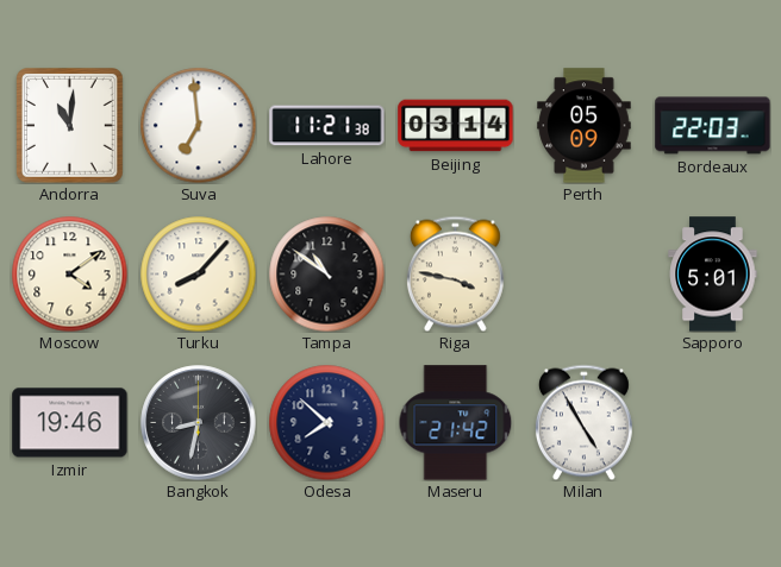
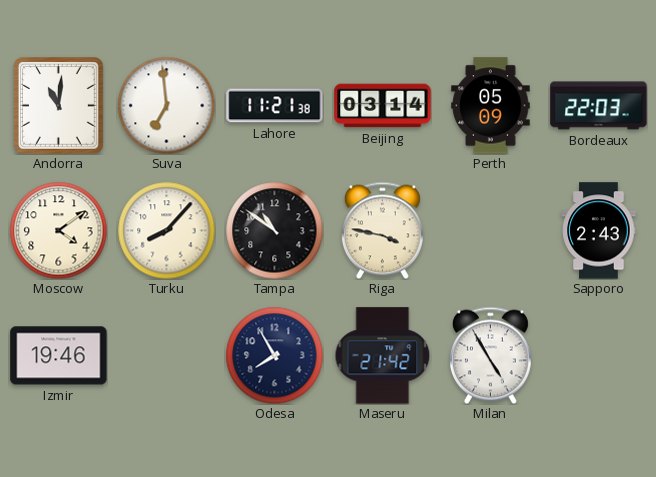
Sapporo: 5:01 -> 2:43
Bangkok: 8:32 -> none
Odesa: 7:52 -> 7:55
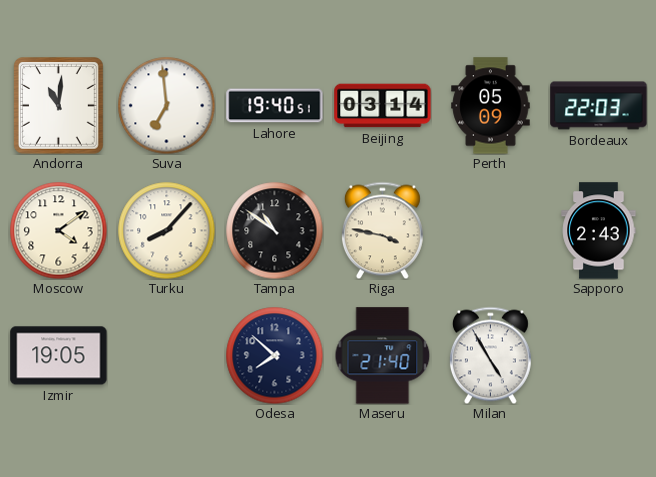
Lahore: 11:21 -> 19:40
Izmir: 19:46 -> 19:05
Odesa: 7:55 -> 7:52
Maseru: 21:42 -> 21:40
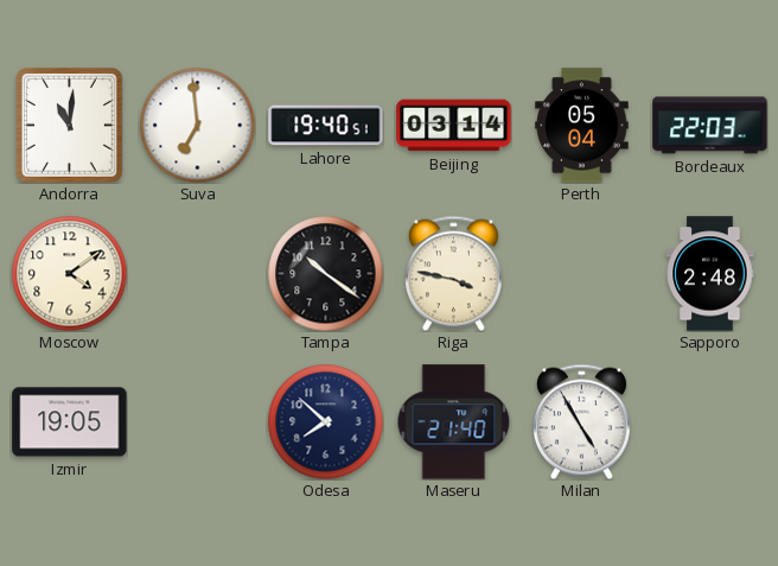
Perth: 05:09 -> 05:04
Turku: 8:07 -> none
Tampa: 10:51 -> 10:21
Sapporo: 2:43 -> 2:48
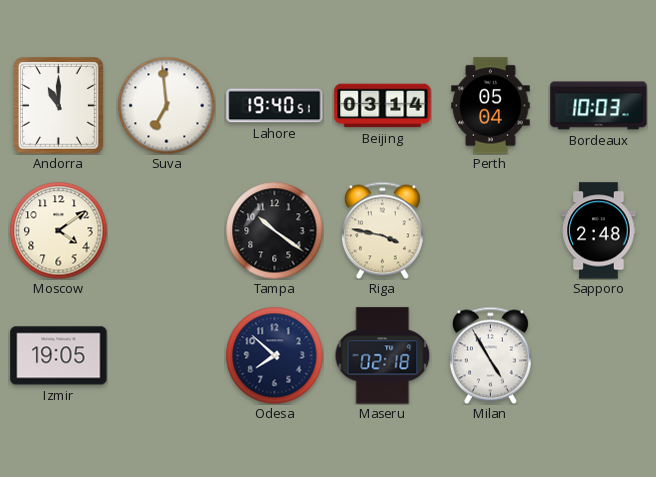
Andorra: 11:01 -> 11:00
Bordeaux: 22:03 -> 10:03
Maseru: 21:40 -> 02:18
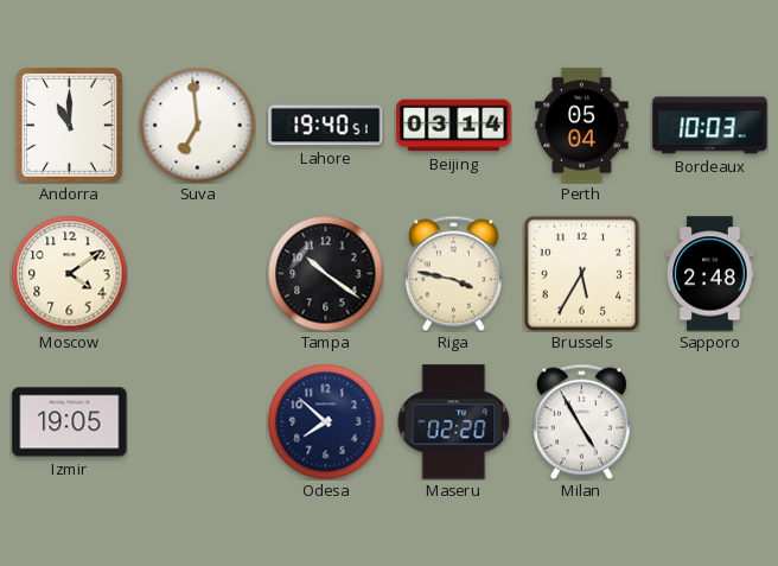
Brussels: none -> 5:35
Maseru: 02:18 -> 02:20
